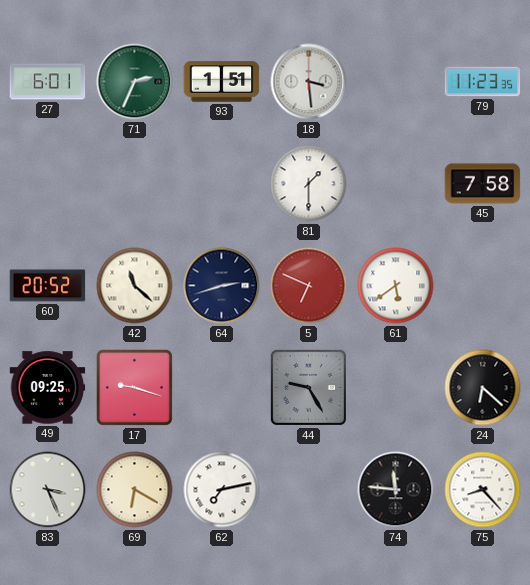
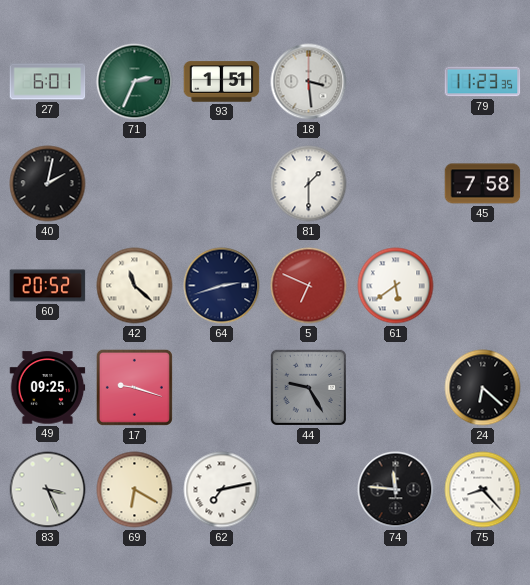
40: none -> 2:02
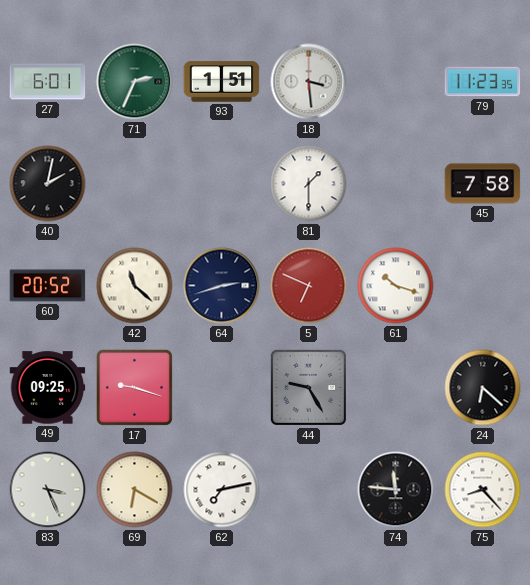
61: 5:39 -> 10:18
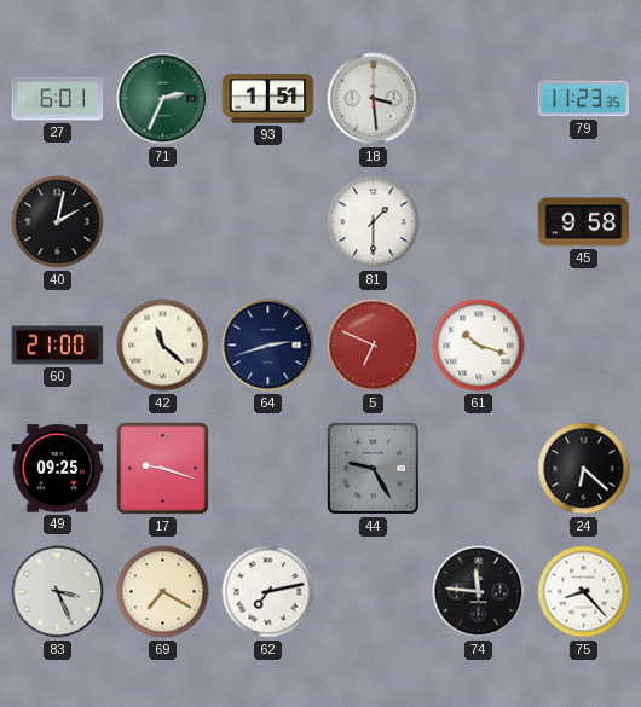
45: 7:58 -> 9:58
60: 20:52 -> 21:00
69: 6:20 -> 7:20
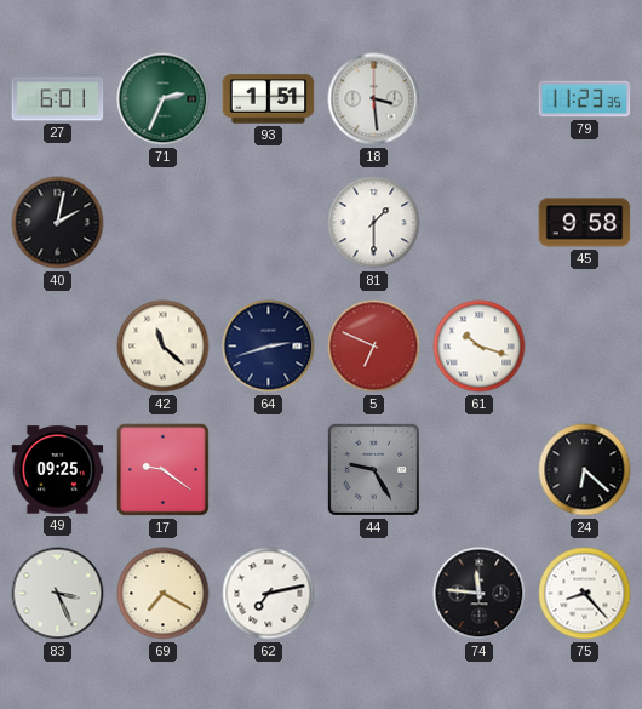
60: 21:00 -> none
17: 9:18 -> 9:21
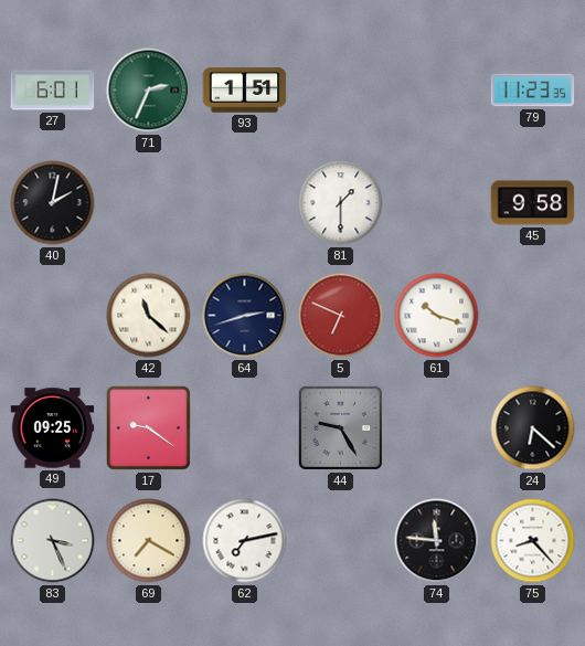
18: 3:29 -> none
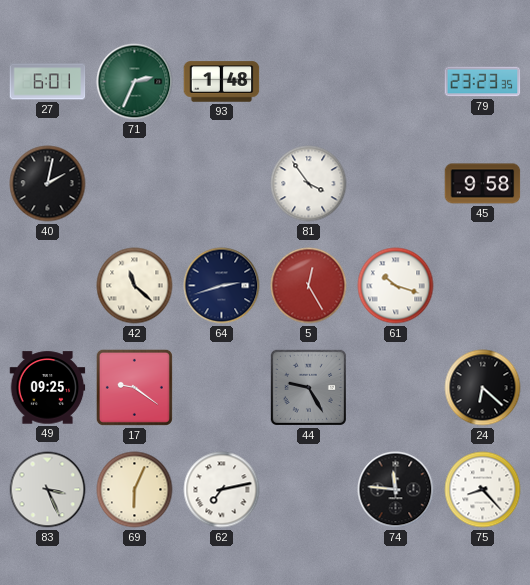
93: 1:51 -> 1:48
79: 11:23 -> 23:23
81: 1:30 -> 3:54
5: 6:49 -> 12:25
69: 7:20 -> 6:04
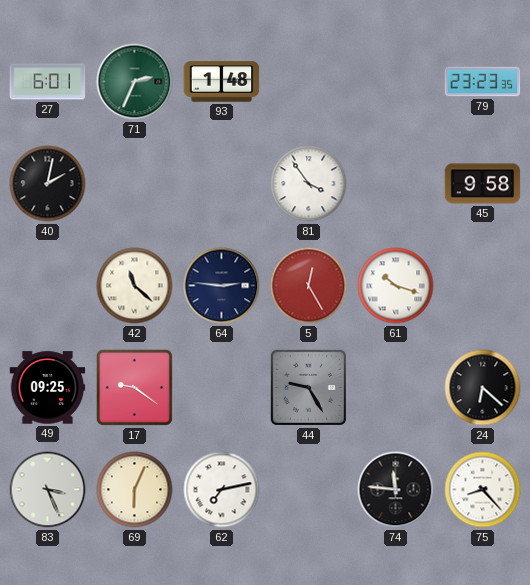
64: 2:42 -> 2:46
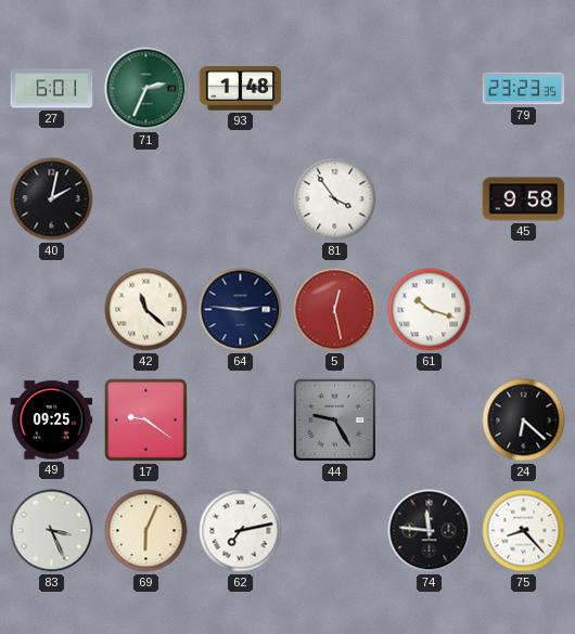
5: 12:25 -> 12:28
